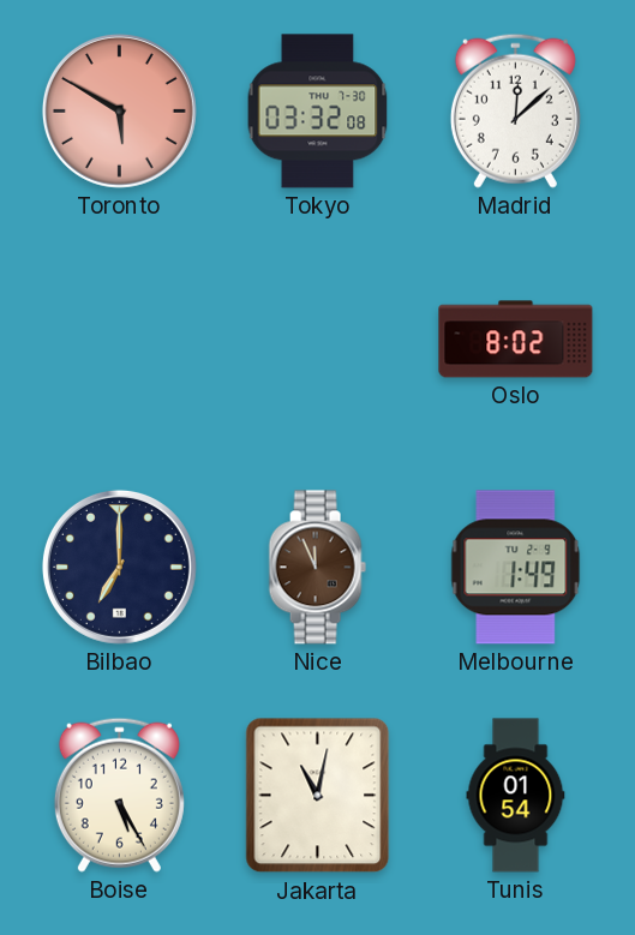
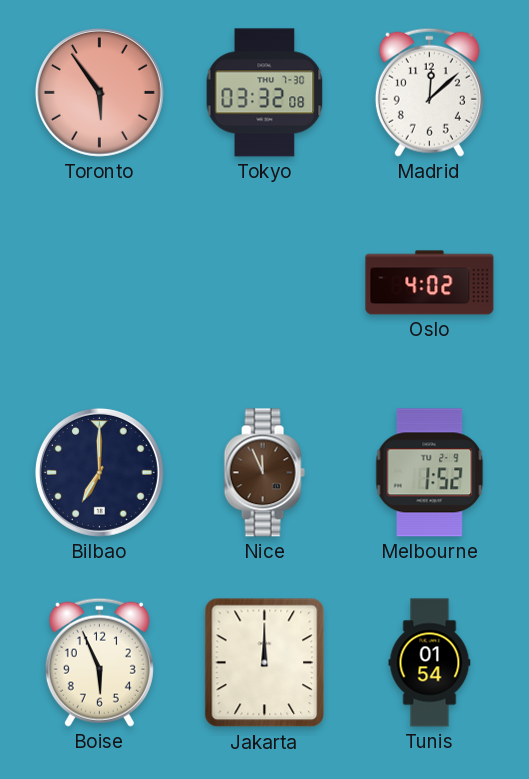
Toronto: 5:50 -> 5:54
Oslo: 8:02 -> 4:02
Melbourne: 1:49 -> 1:52
Boise: 5:25 -> 5:56
Jakarta: 11:02 -> 12:00
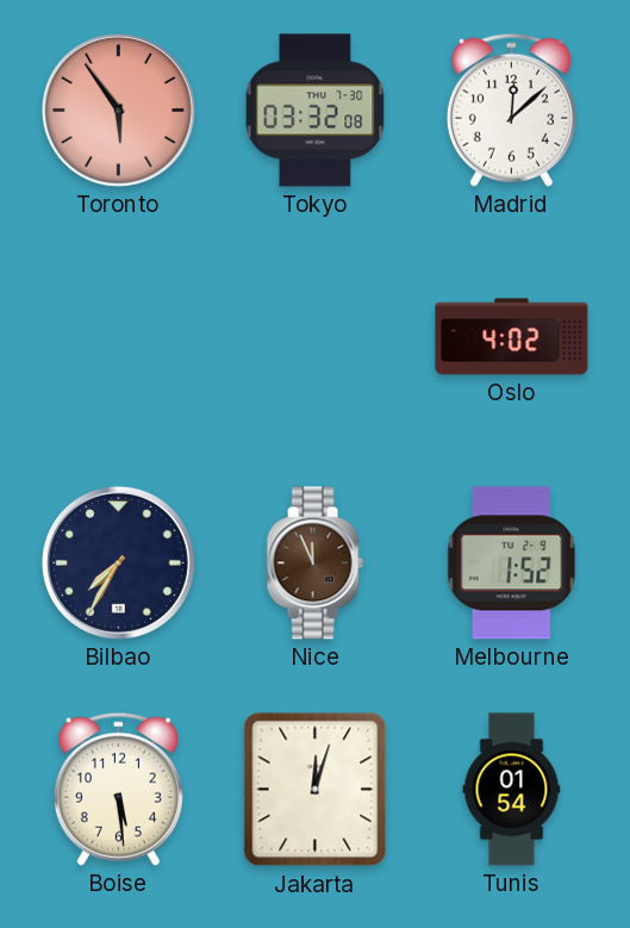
Bilbao: 7:00 -> 7:35
Boise: 5:56 -> 5:29
Jakarta: 12:00 -> 12:03
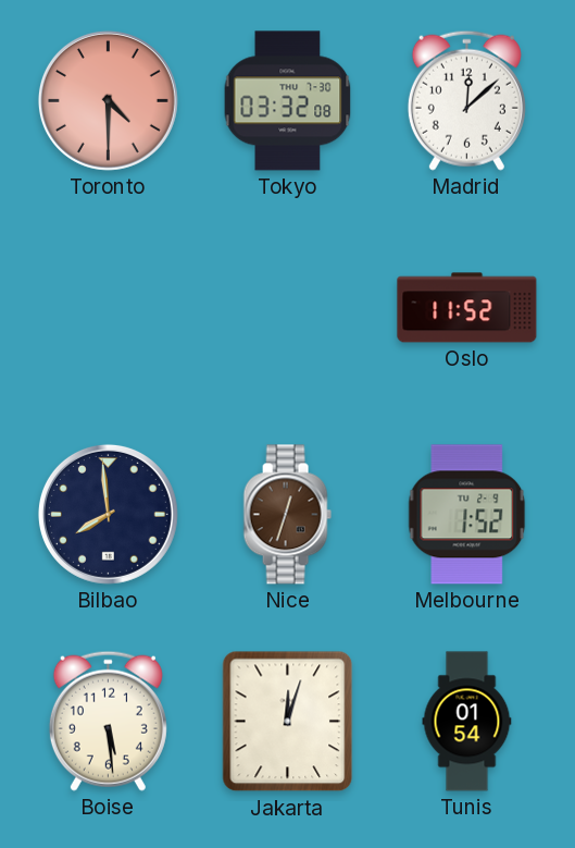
Toronto: 5:54 -> 4:30
Oslo: 4:02 -> 11:52
Bilbao: 7:35 -> 7:59
Nice: 11:56 -> 12:33
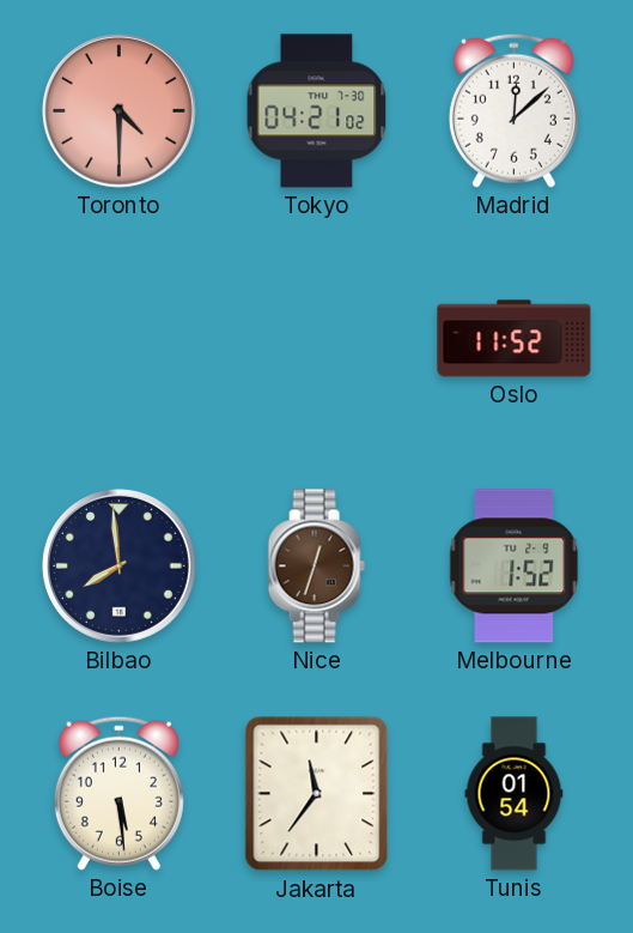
Tokyo: 03:32 -> 04:21
Jakarta: 12:03 -> 11:36
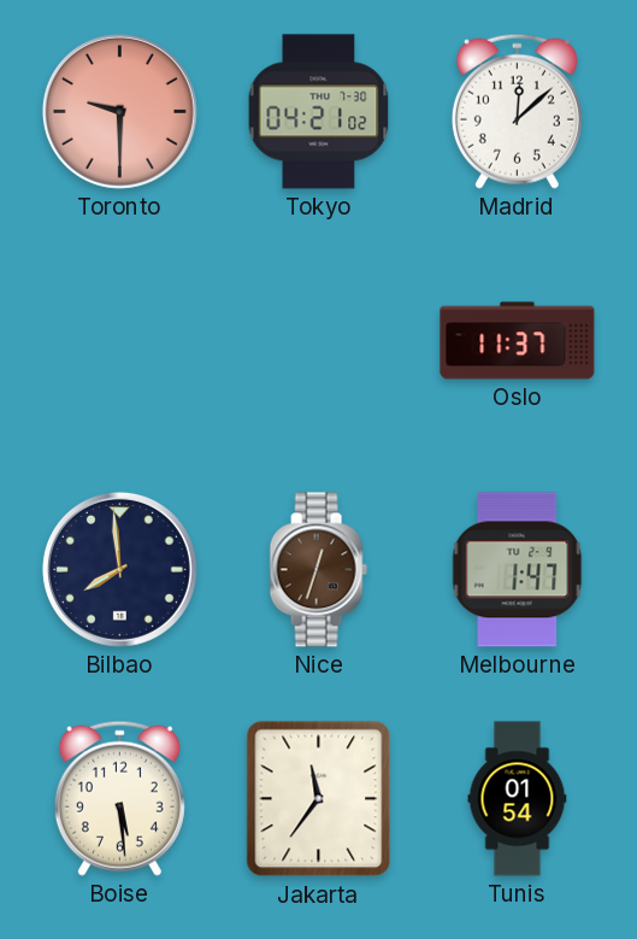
Toronto: 4:30 -> 9:30
Oslo: 11:52 -> 11:37
Melbourne: 1:52 -> 1:47
